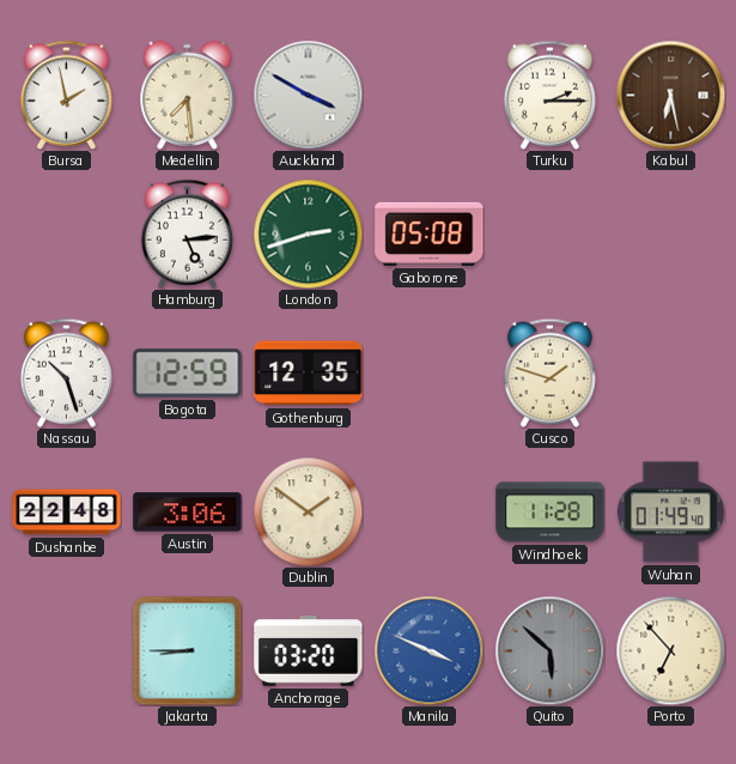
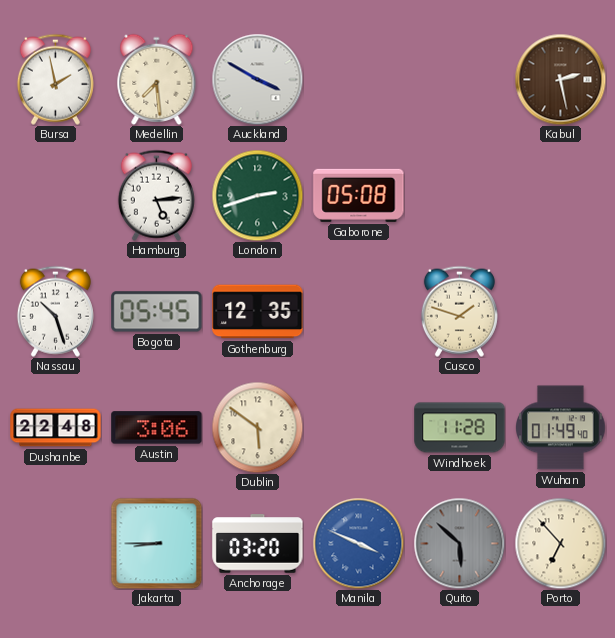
Turku: 2:15 -> none
Kabul: 6:28 -> 2:28
Bogota: 12:59 -> 05:45
Dublin: 1:51 -> 5:51
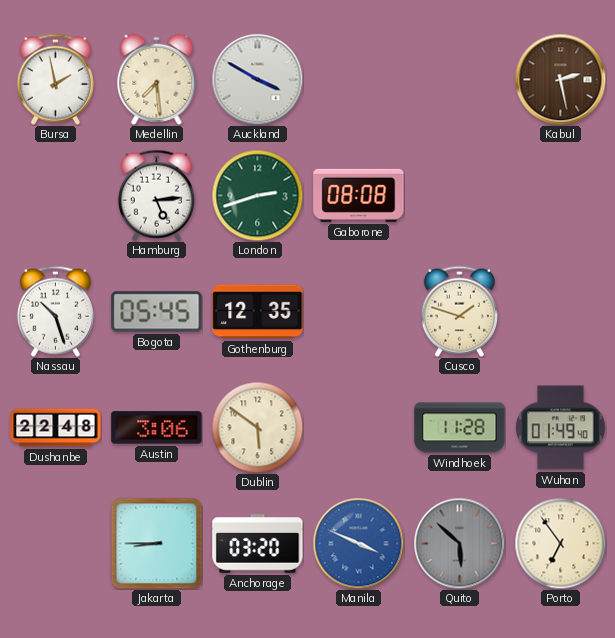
Gaborone: 05:08 -> 08:08
Porto: 6:53 -> 6:54
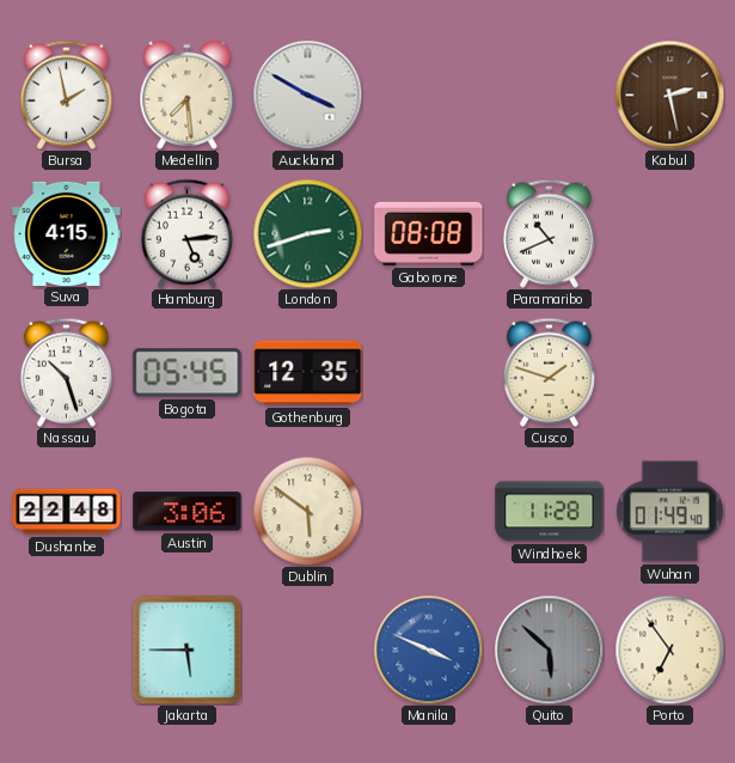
Suva: none -> 4:15
Paramaribo: none -> 10:41
Jakarta: 8:45 -> 5:45
Anchorage: 03:20 -> none
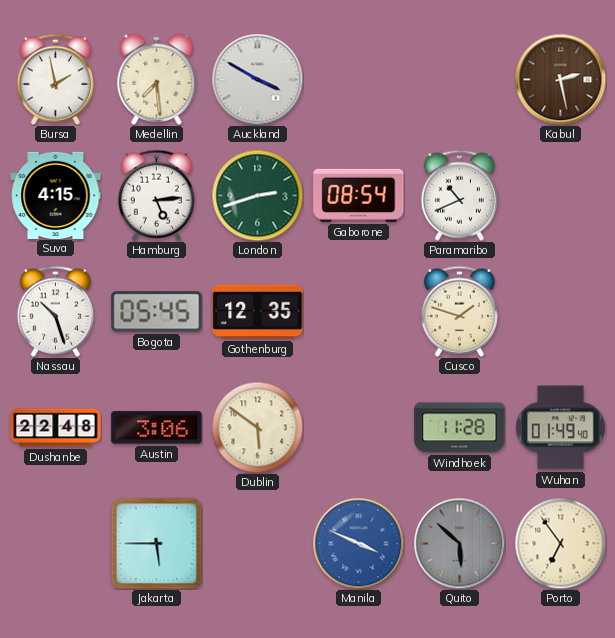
Gaborone: 08:08 -> 08:54
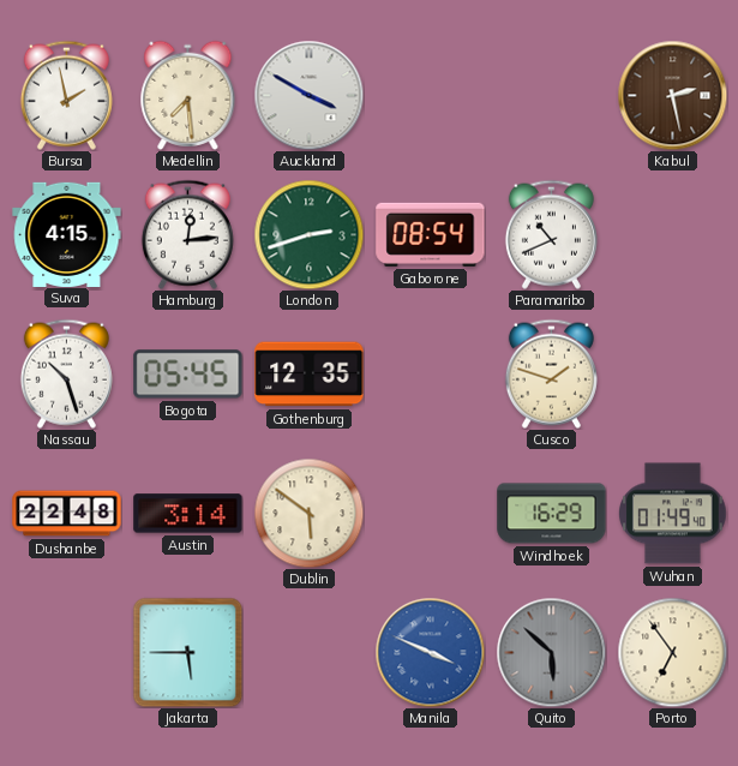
Hamburg: 5:14 -> 12:14
Austin: 3:06 -> 3:14
Windhoek: 11:28 -> 16:29
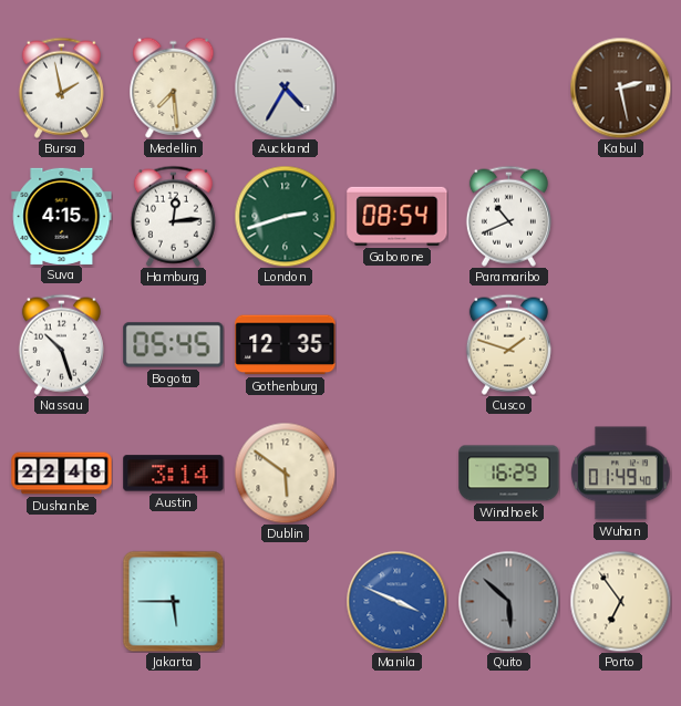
Auckland: 3:50 -> 4:35
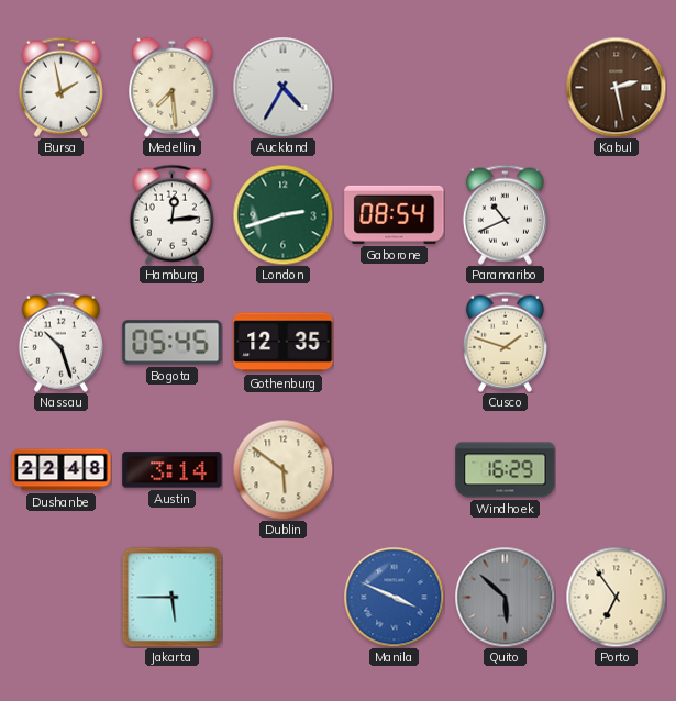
Suva: 4:15 -> none
Wuhan: 01:49 -> none
